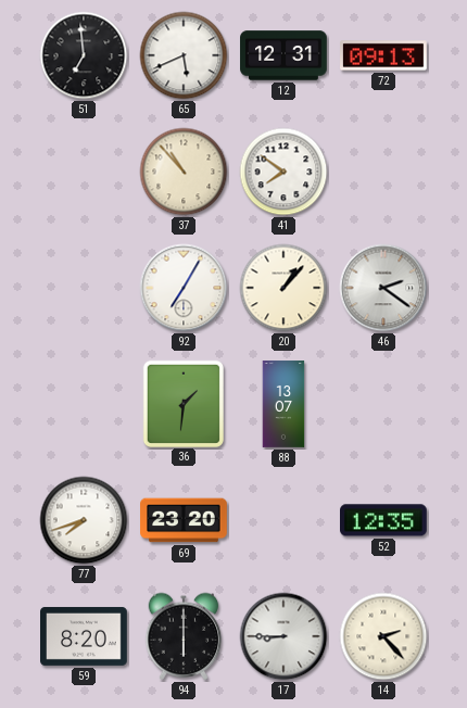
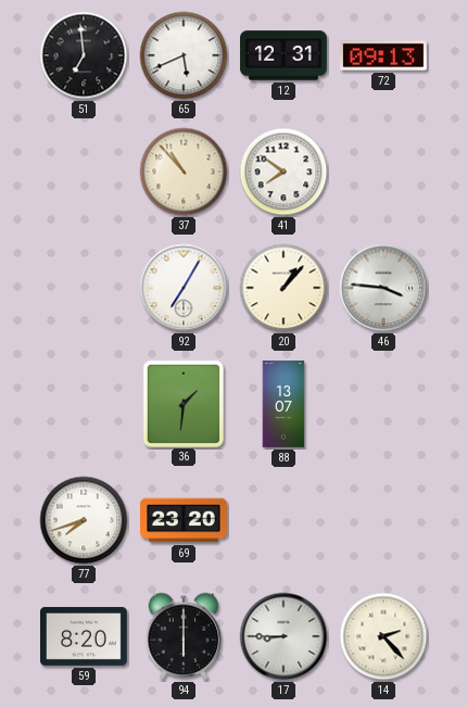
46: 2:21 -> 3:46
52: 12:35 -> none
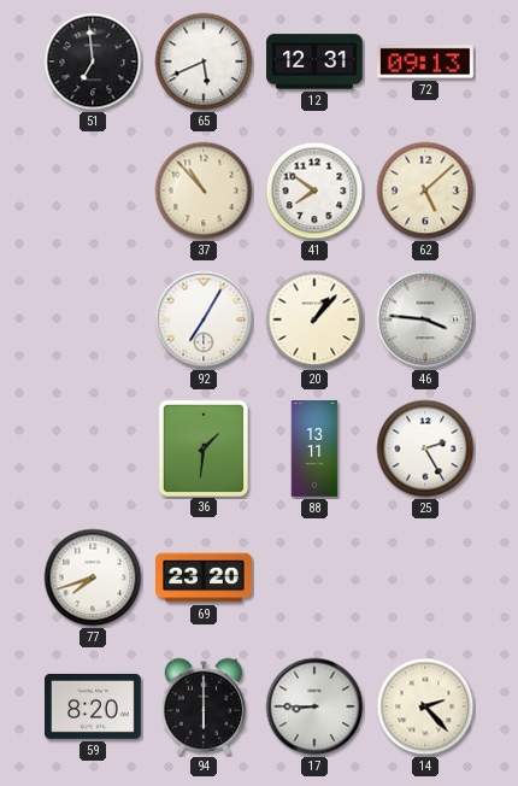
62: none -> 5:08
88: 13:07 -> 13:11
25: none -> 2:25
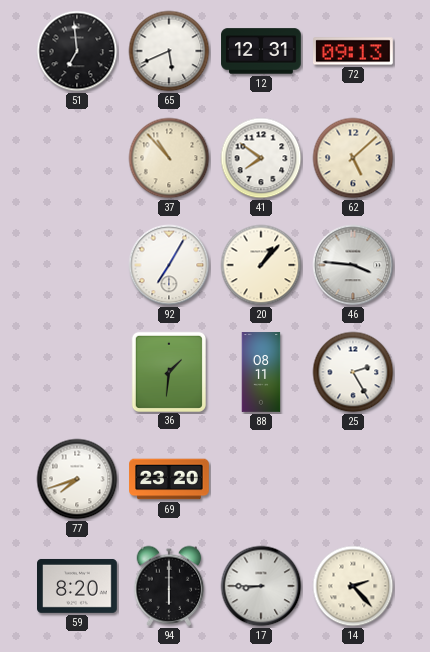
88: 13:11 -> 08:11
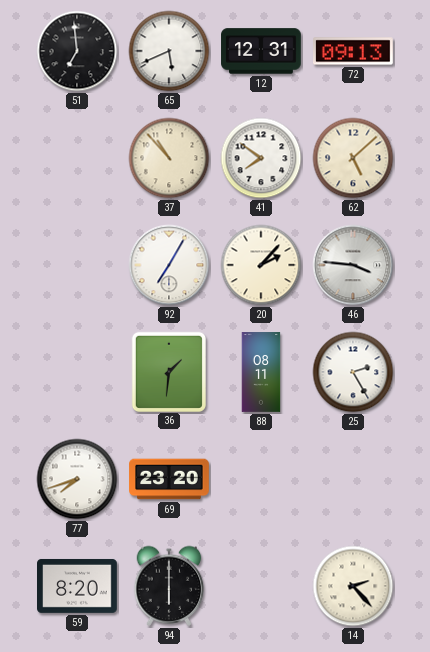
20: 1:07 -> 2:07
17: 8:45 -> none
